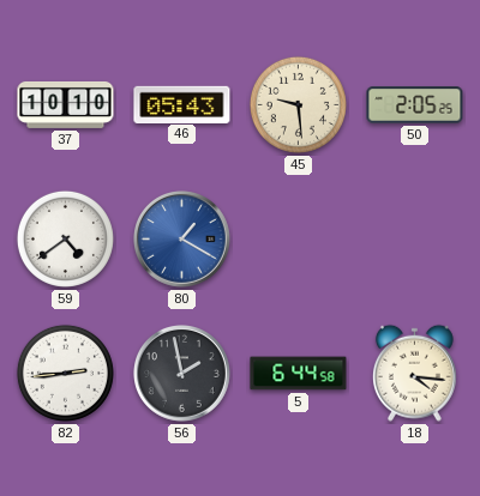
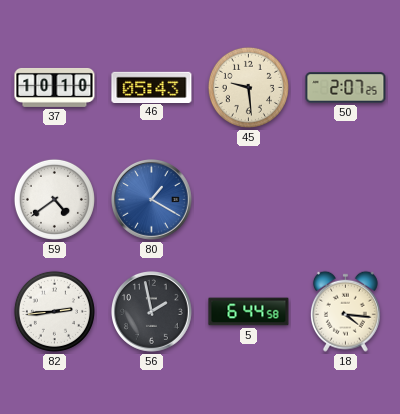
50: 2:05 -> 2:07
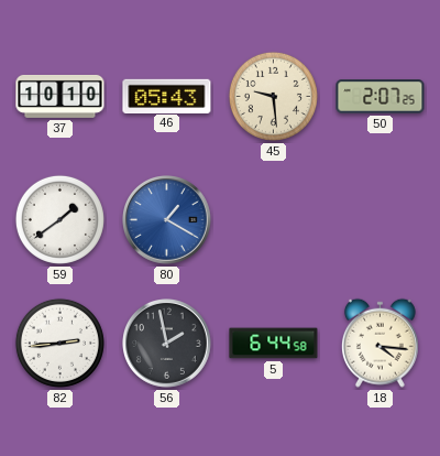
59: 4:39 -> 1:39
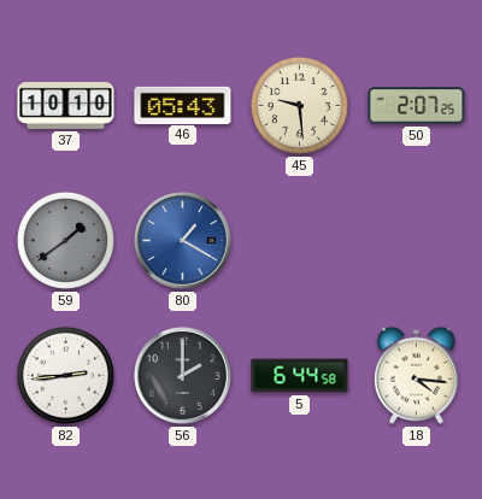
59 dial: white -> grey
56: 1:58 -> 2:00
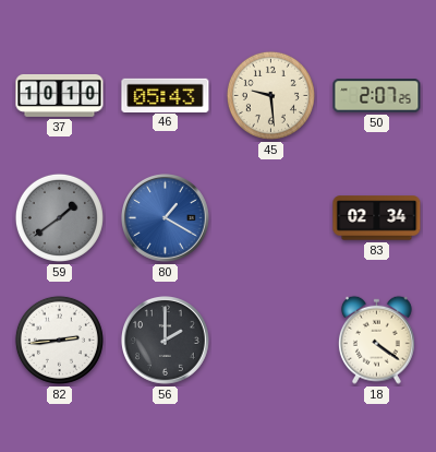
83: none -> 02:34
5: 6:44 -> none
18: 4:16 -> 4:21
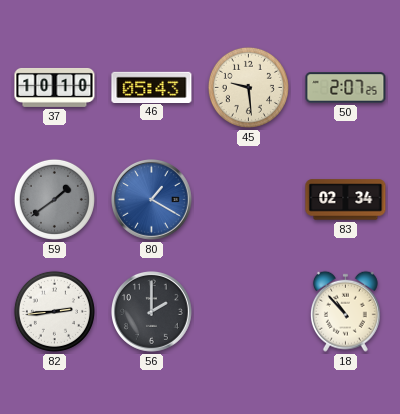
18: 4:21 -> 10:53
